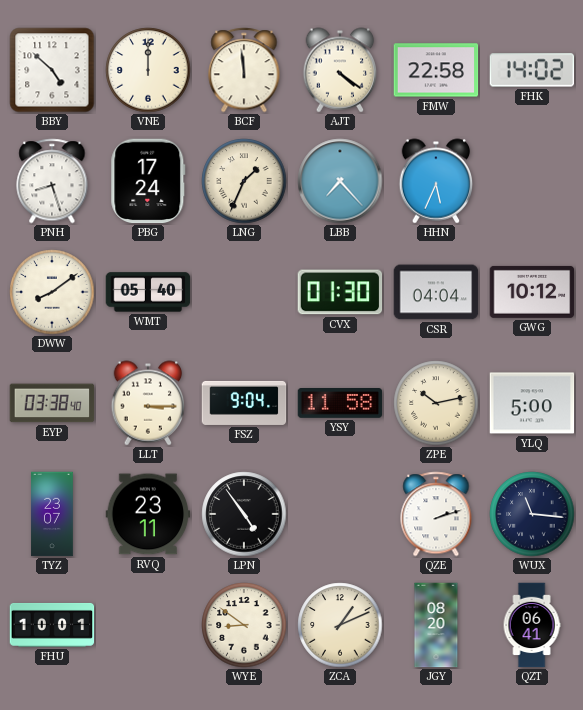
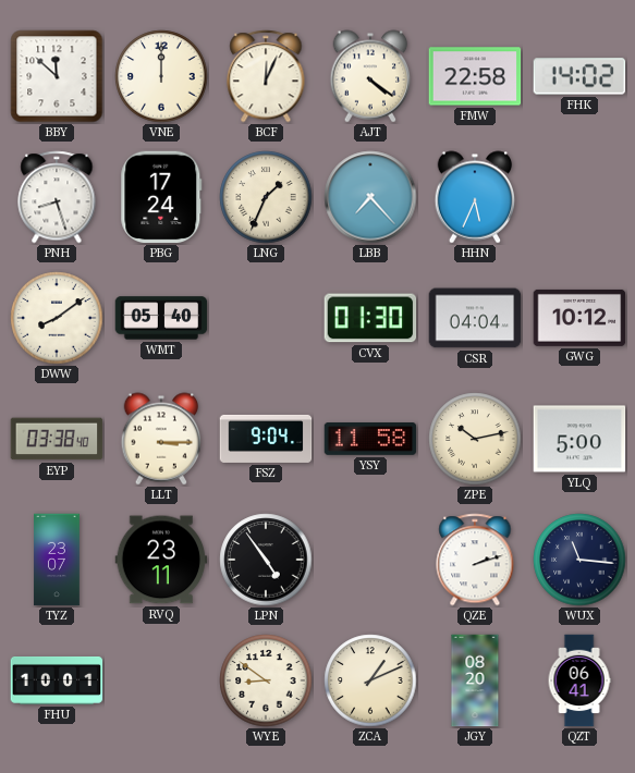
BBY: 4:52 -> 11:52
BCF: 11:59 -> 12:04
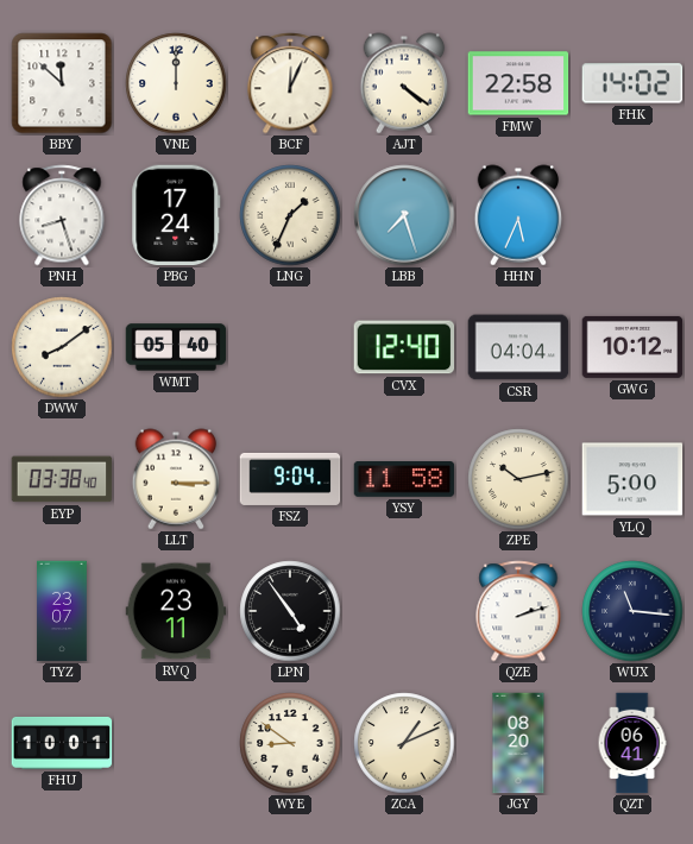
LBB: 7:23 -> 7:27
CVX: 01:30 -> 12:40
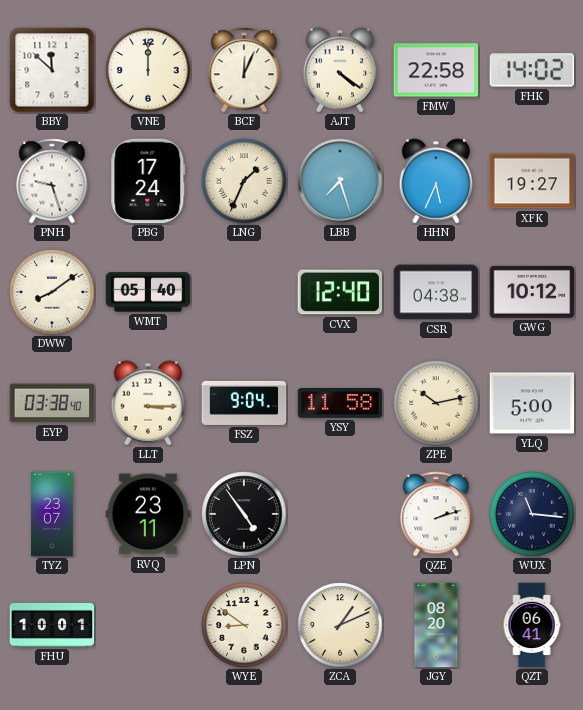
PNH: 8:27 -> 9:27
XFK: none -> 19:27
CSR: 04:04 -> 04:38
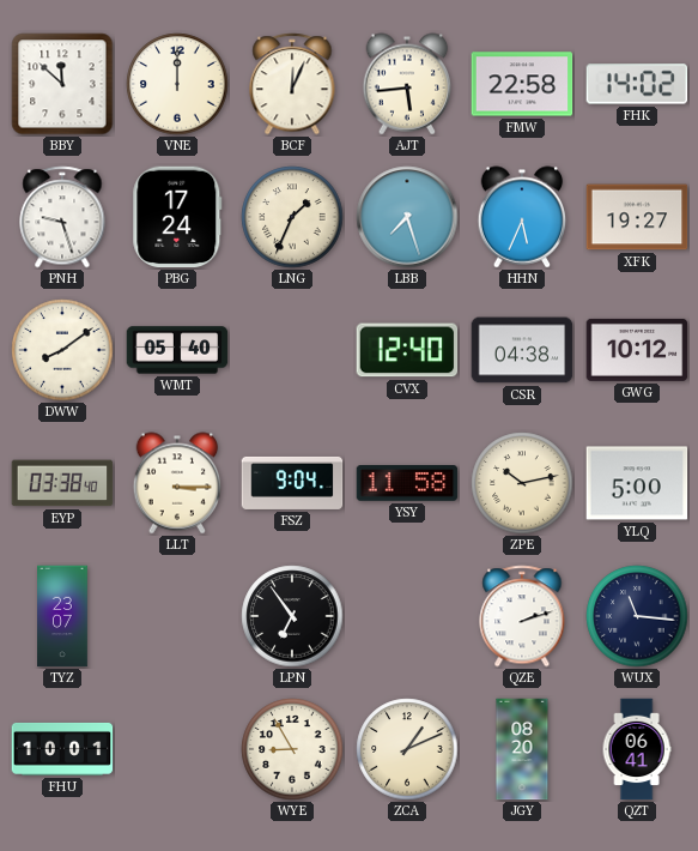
AJT: 4:21 -> 5:44
RVQ: 23:11 -> none
LPN: 4:54 -> 6:54
WYE: 8:51 -> 8:55
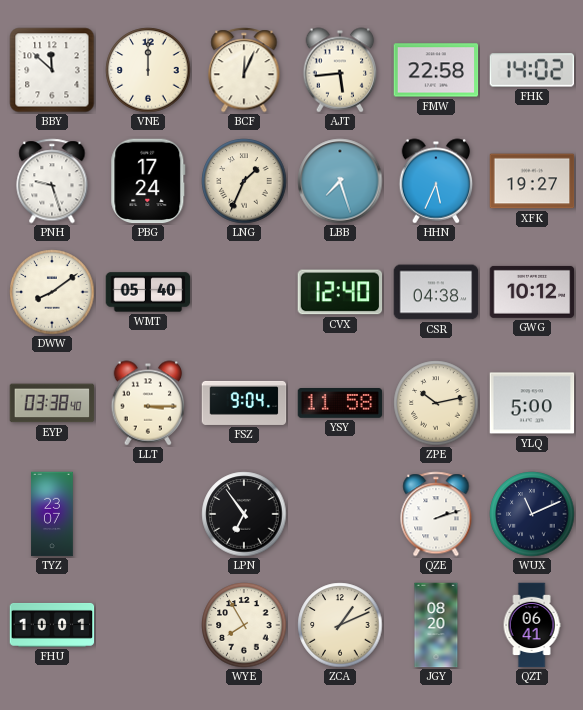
WUX: 11:16 -> 11:11
WYE: 8:55 -> 7:55
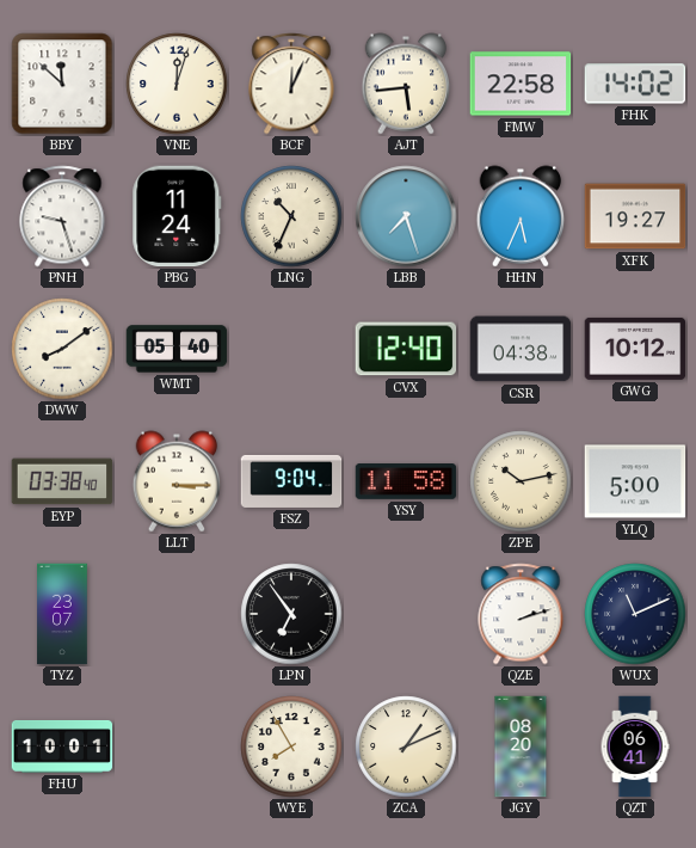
VNE: 12:00 -> 12:03
PBG: 17:24 -> 11:24
LNG: 1:34 -> 10:34
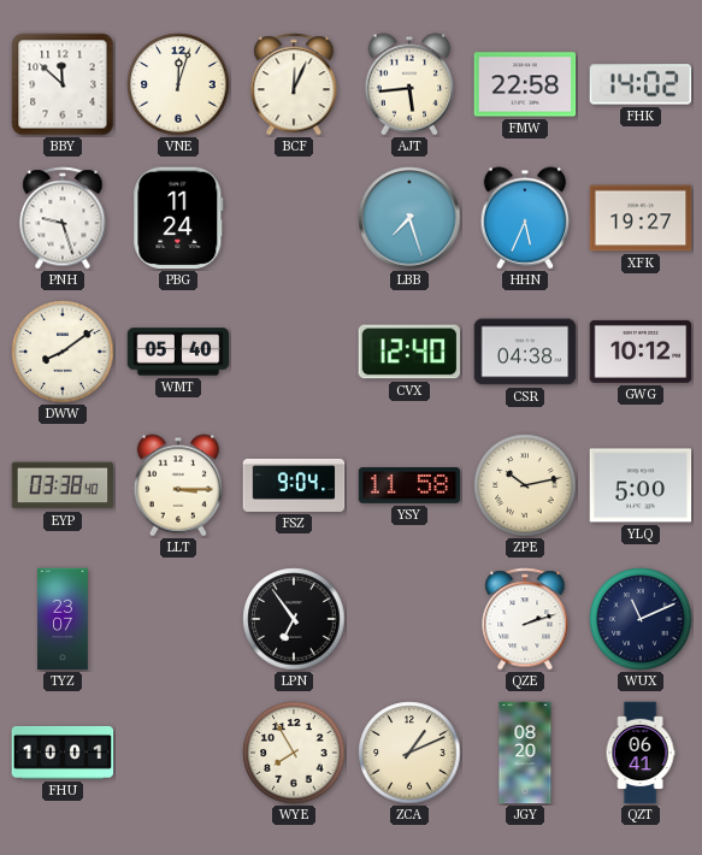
LNG: 10:34 -> none
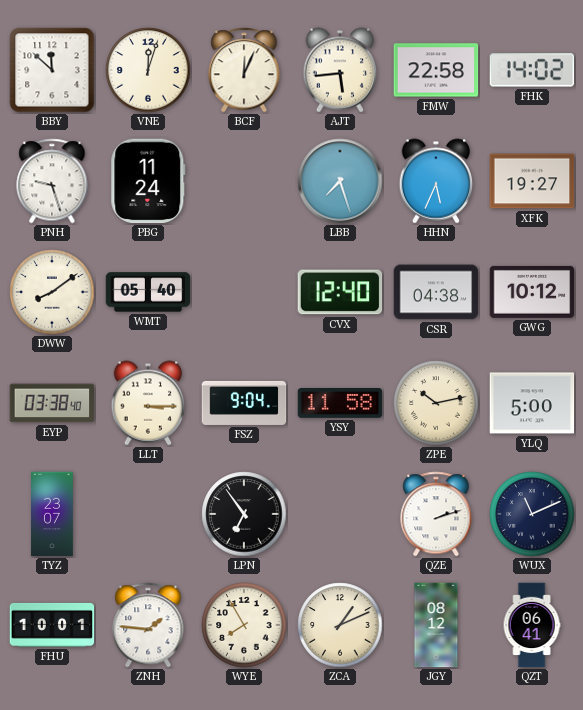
ZNH: none -> 1:46
JGY: 08:20 -> 08:12
